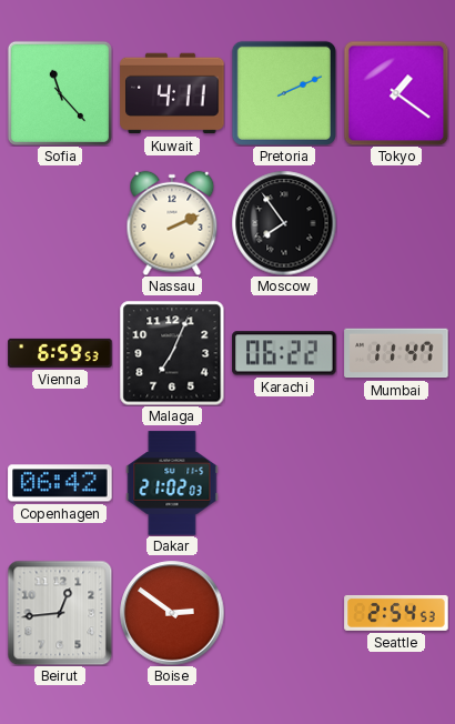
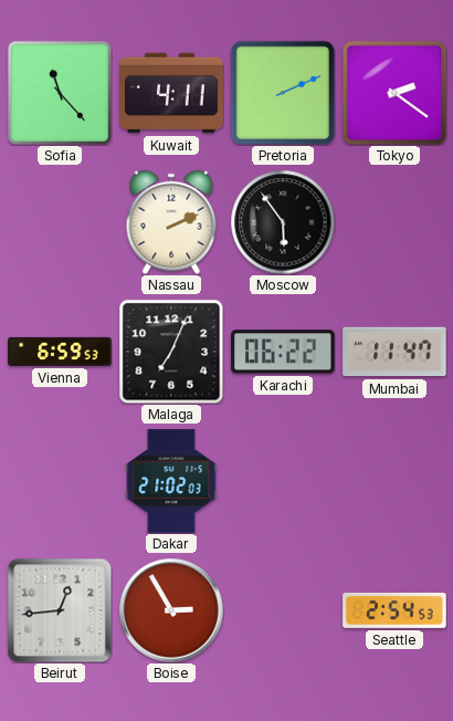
Tokyo: 1:21 -> 2:21
Moscow: 7:54 -> 5:54
Copenhagen: 06:42 -> none
Boise: 2:51 -> 2:55
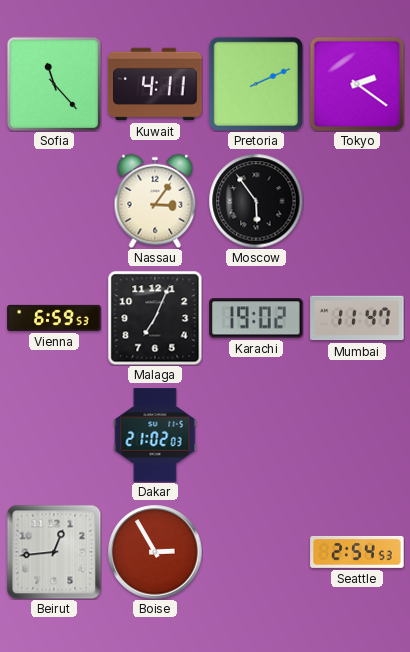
Nassau: 2:11 -> 3:06
Karachi: 06:22 -> 19:02
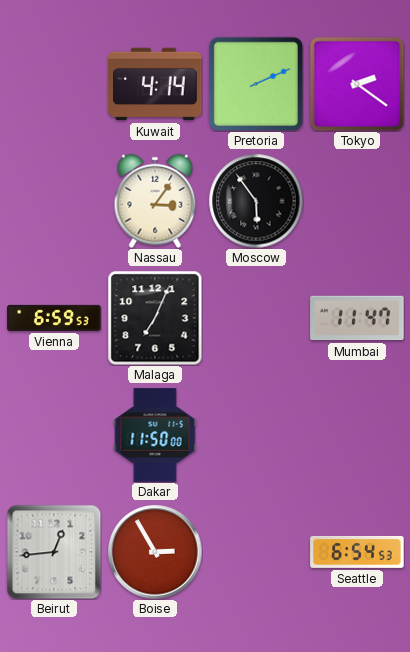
Sofia: 11:23 -> none
Kuwait: 4:11 -> 4:14
Karachi: 19:02 -> none
Dakar: 21:02 -> 11:50
Seattle: 2:54 -> 6:54
